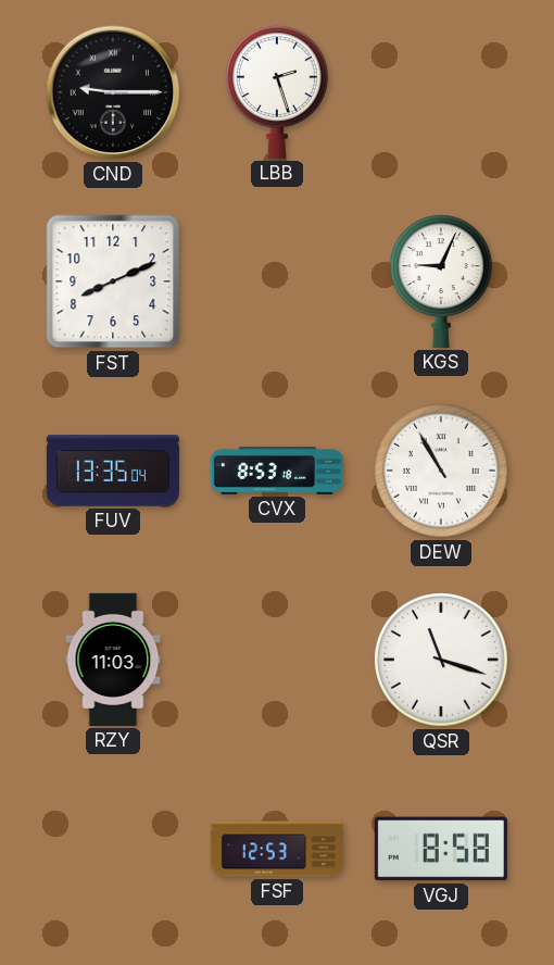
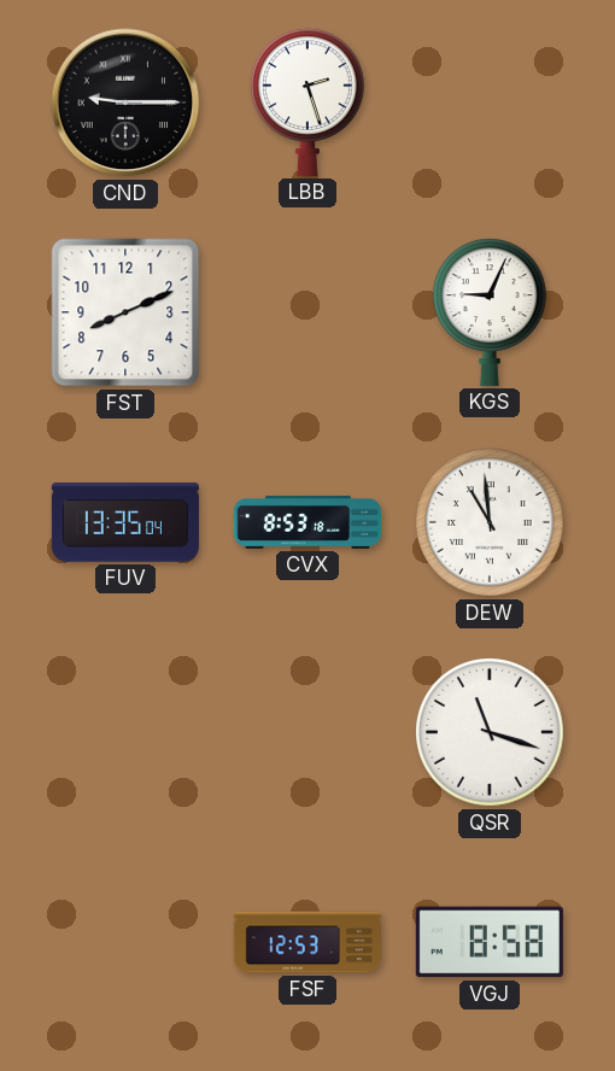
DEW: 10:55 -> 10:59
RZY: 11:03 -> none
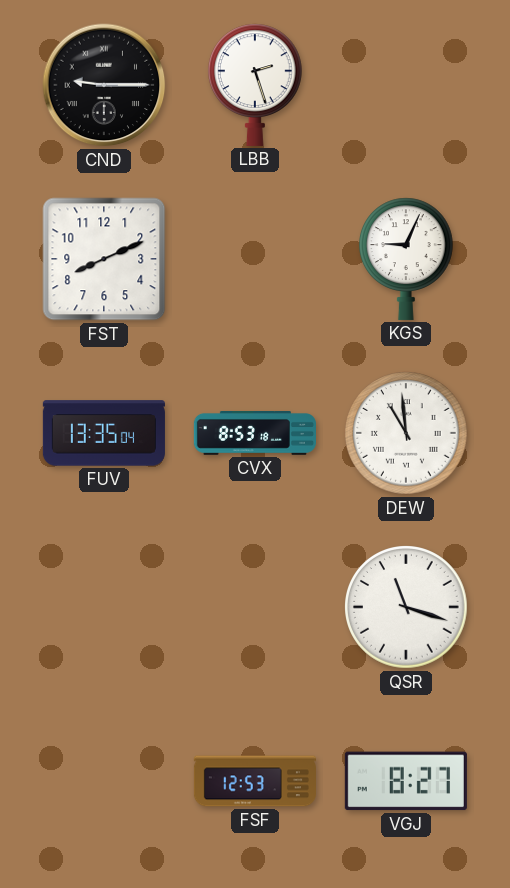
VGJ: 8:58 -> 8:27
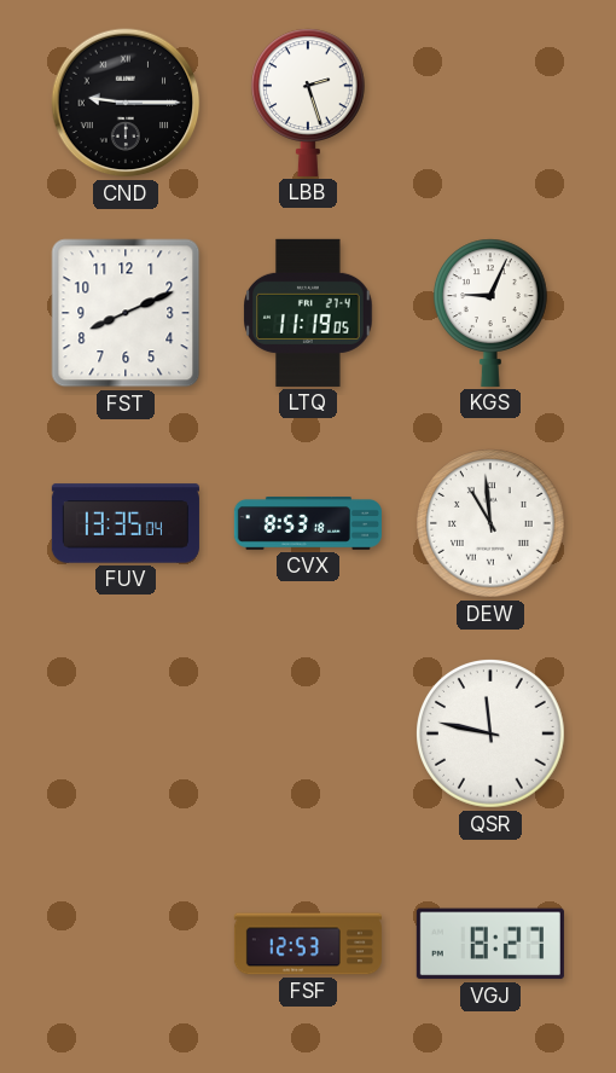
LTQ: none -> 11:19
QSR: 11:18 -> 11:47
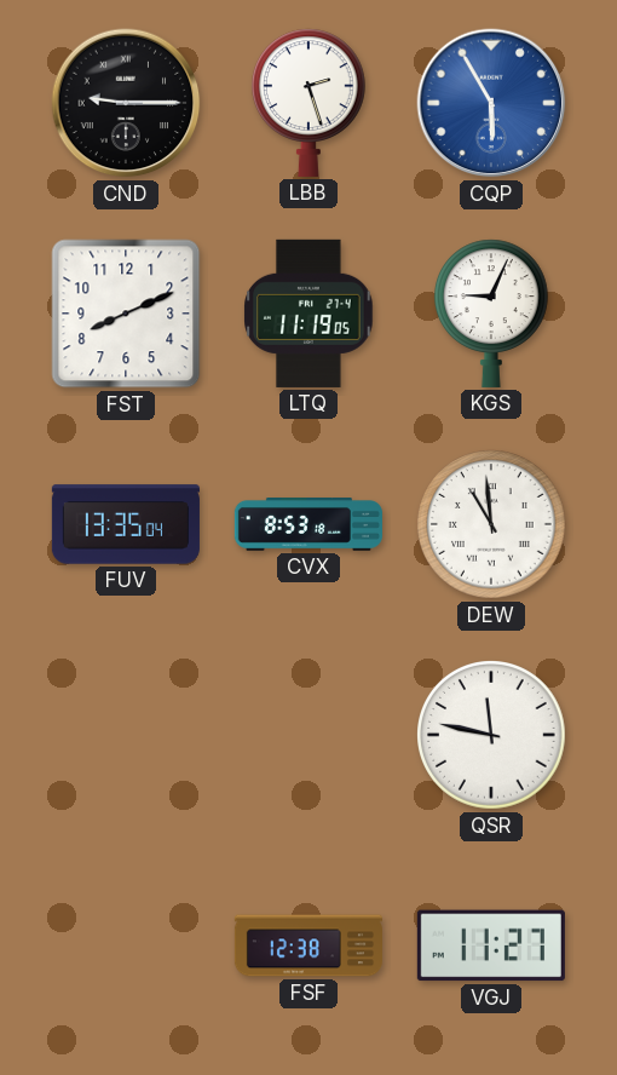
CQP: none -> 5:55
FSF: 12:53 -> 12:38
VGJ: 8:27 -> 11:27
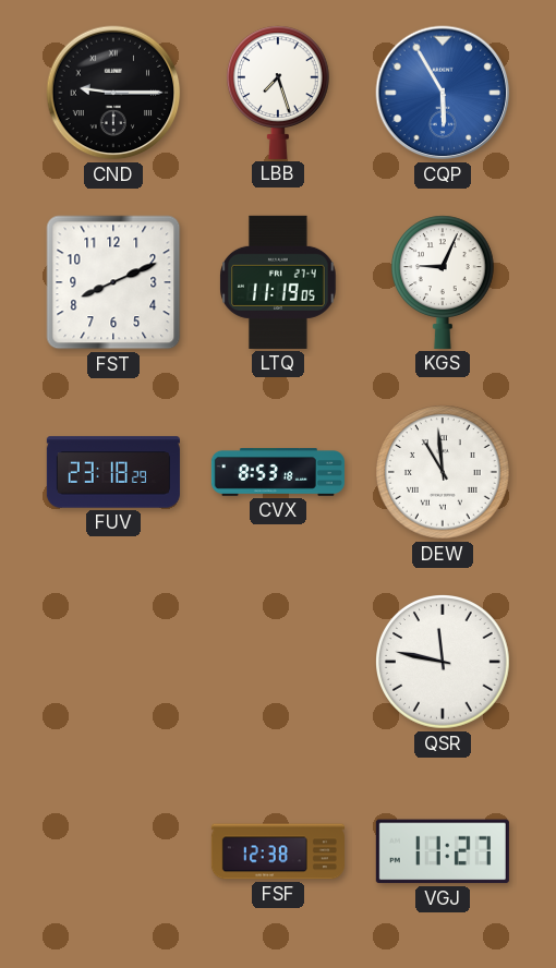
LBB: 2:27 -> 7:27
FUV: 13:35 -> 23:18
